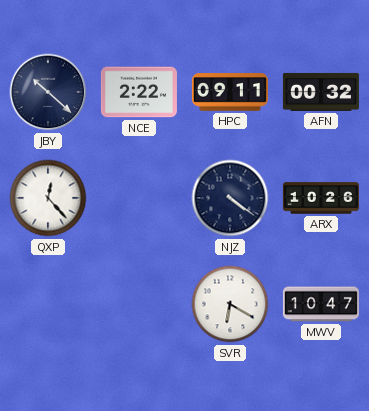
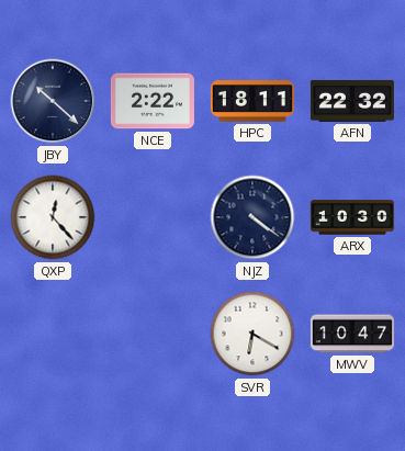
HPC: 09:11 -> 18:11
AFN: 00:32 -> 22:32
ARX: 10:26 -> 10:30
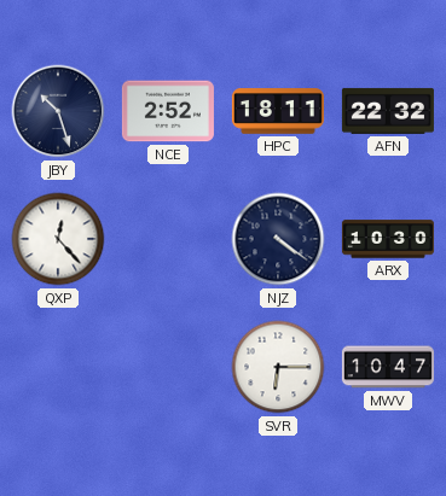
JBY: 10:22 -> 10:27
NCE: 2:22 -> 2:52
SVR: 6:20 -> 6:15
